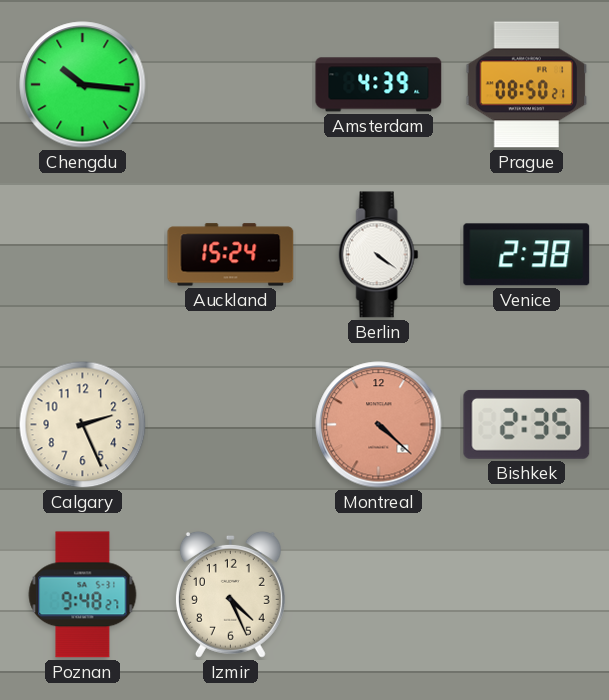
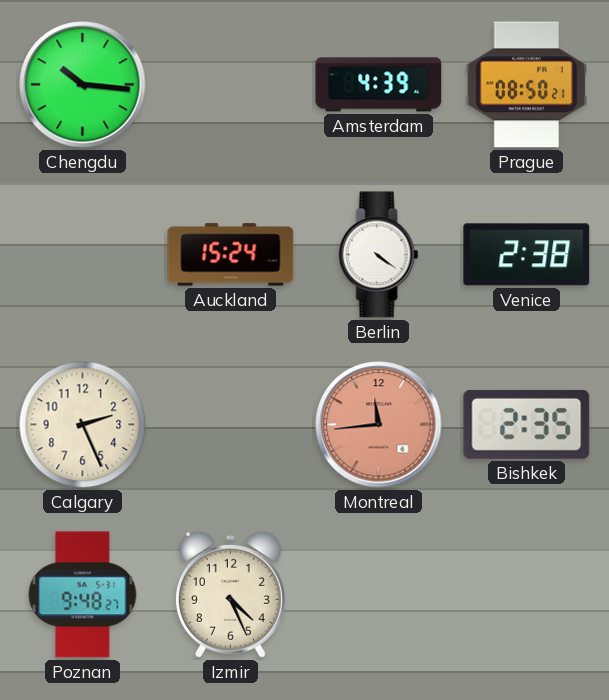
Montreal: 4:22 -> 11:44
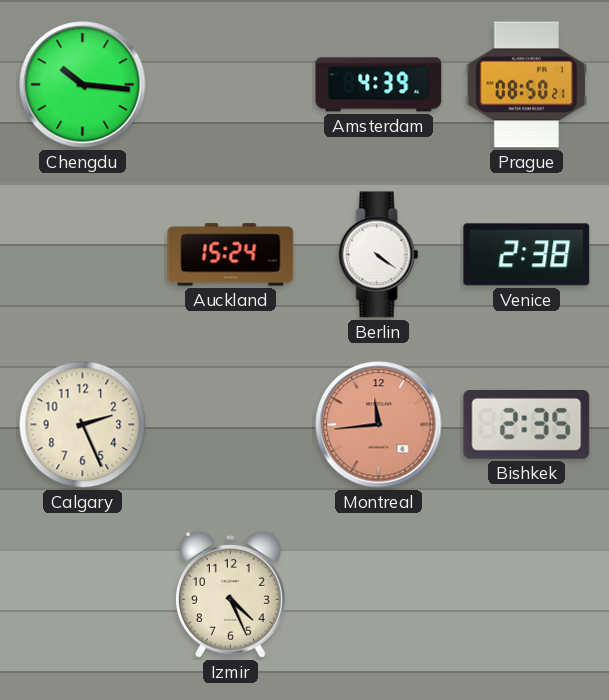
Poznan: 9:48 -> none
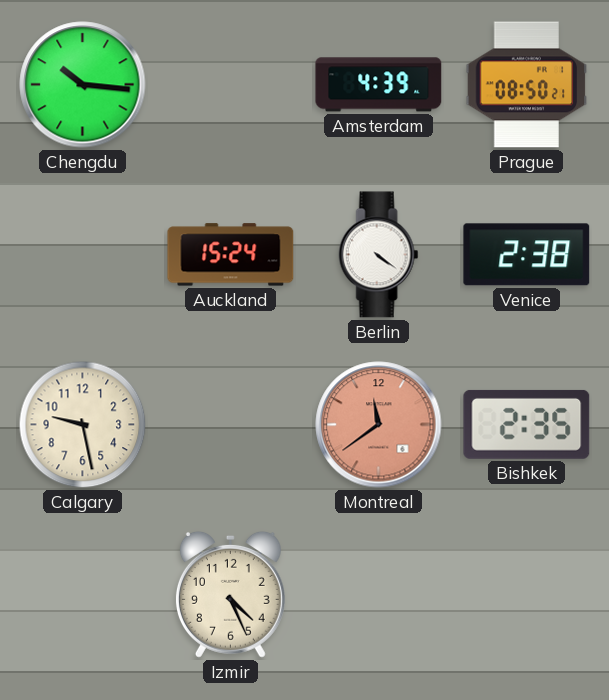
Calgary: 2:26 -> 9:28
Montreal: 11:44 -> 11:39
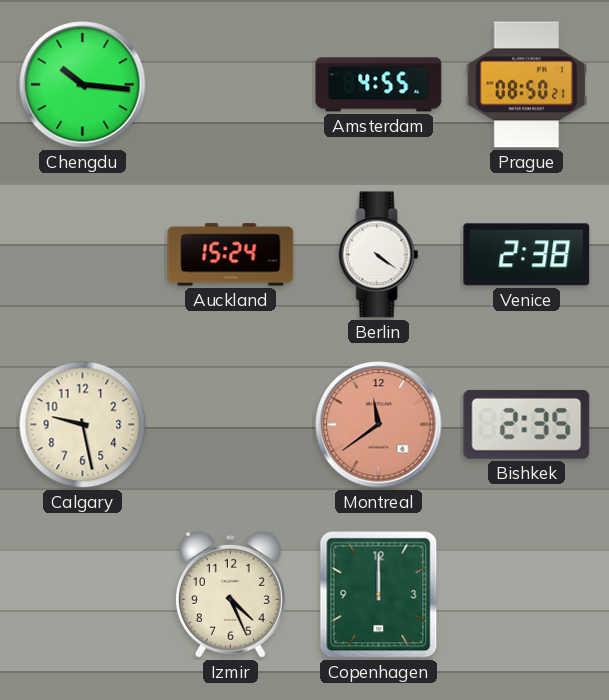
Amsterdam: 4:39 -> 4:55
Copenhagen: none -> 12:00
